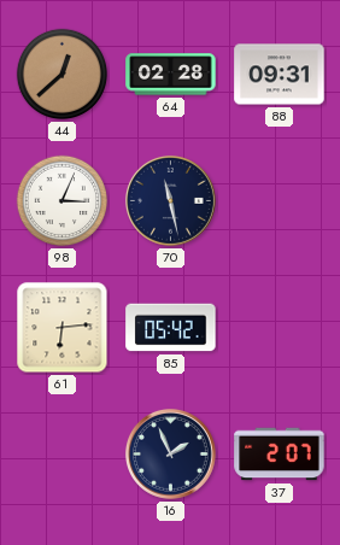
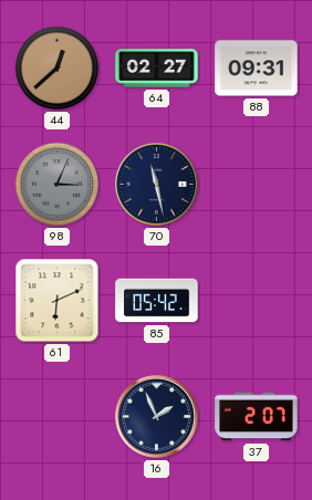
64: 02:28 -> 02:27
98 dial: white -> grey
61: 6:14 -> 6:11
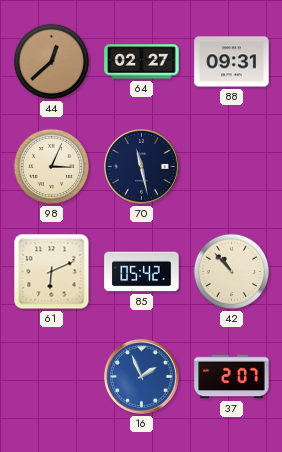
98 dial: grey -> cream
42: none -> 10:53
16 dial: navy -> blue
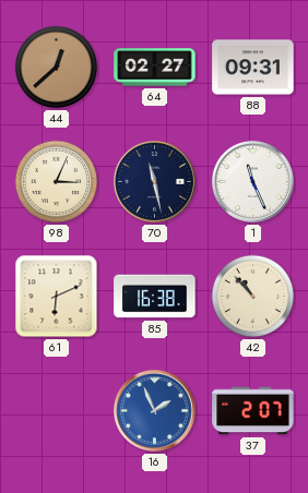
1: none -> 11:26
85: 05:42 -> 16:38
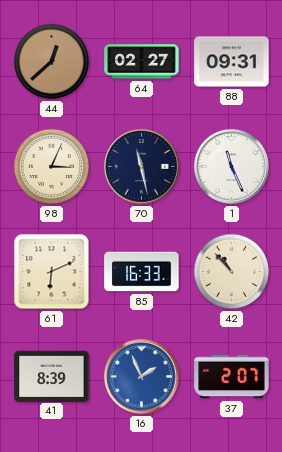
85: 16:38 -> 16:33
41: none -> 8:39
